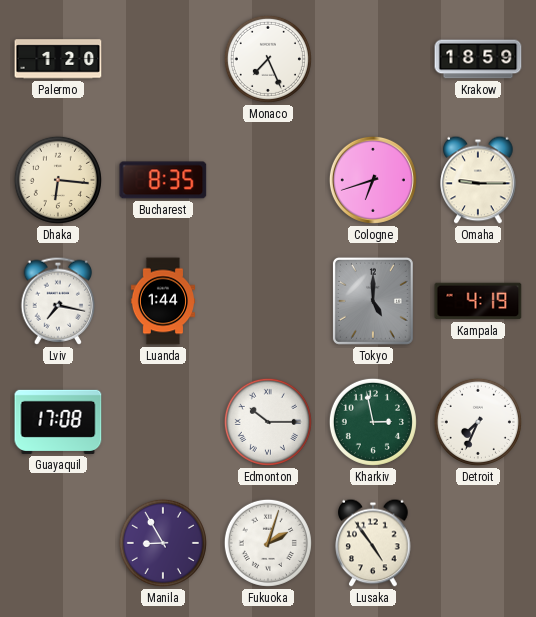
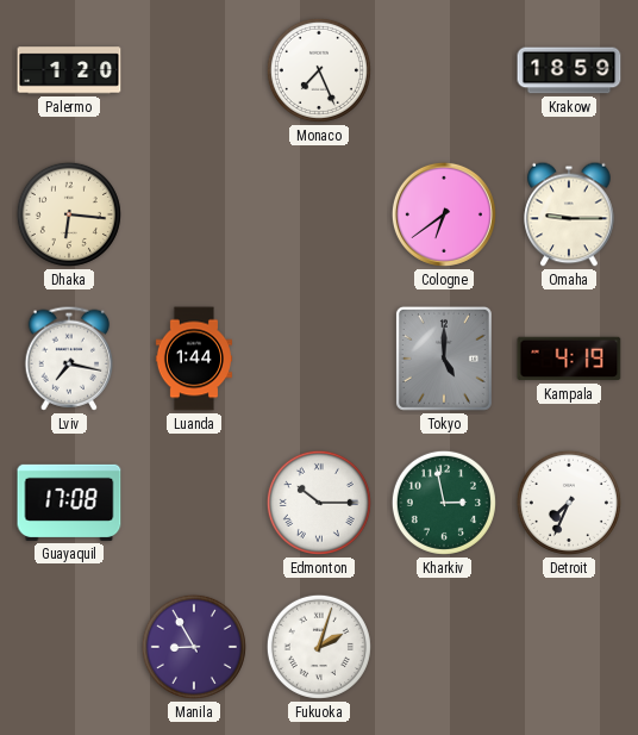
Bucharest: 8:35 -> none
Cologne: 6:42 -> 6:39
Lusaka: 4:54 -> none
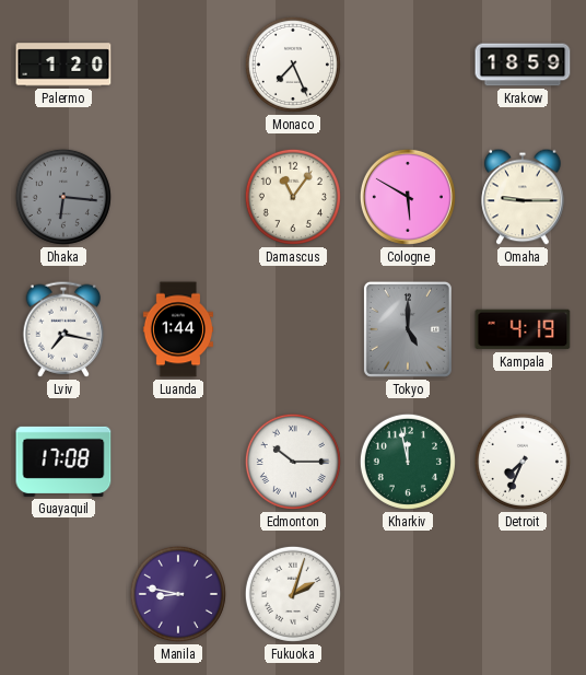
Dhaka dial: cream -> grey
Damascus: none -> 11:06
Cologne: 6:39 -> 5:50
Kharkiv: 2:58 -> 11:58
Manila: 8:55 -> 8:47
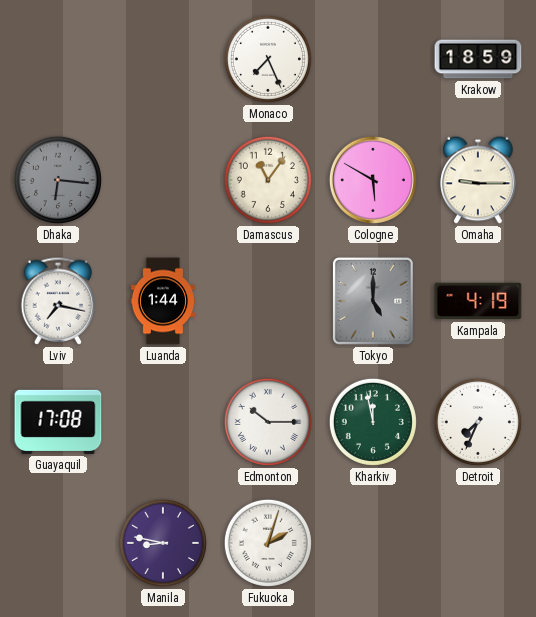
Palermo: 1:20 -> none
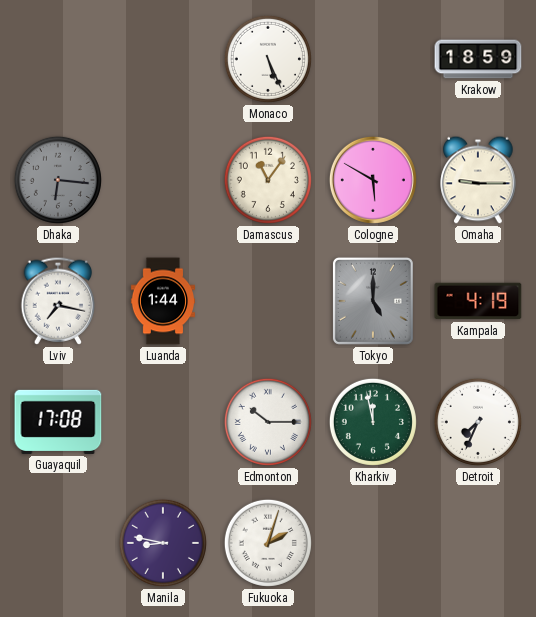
Monaco: 7:26 -> 5:26
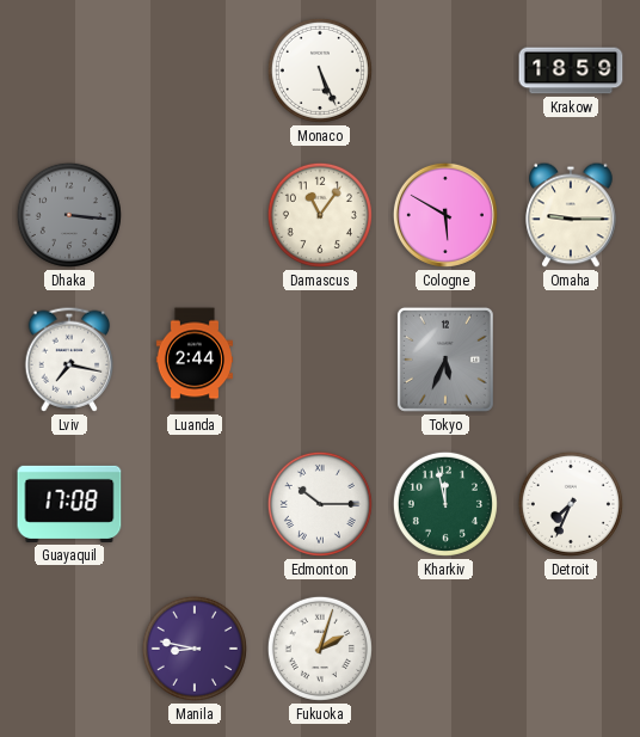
Dhaka: 6:16 -> 3:16
Luanda: 1:44 -> 2:44
Tokyo: 5:00 -> 5:34
Kampala: 4:19 -> none
